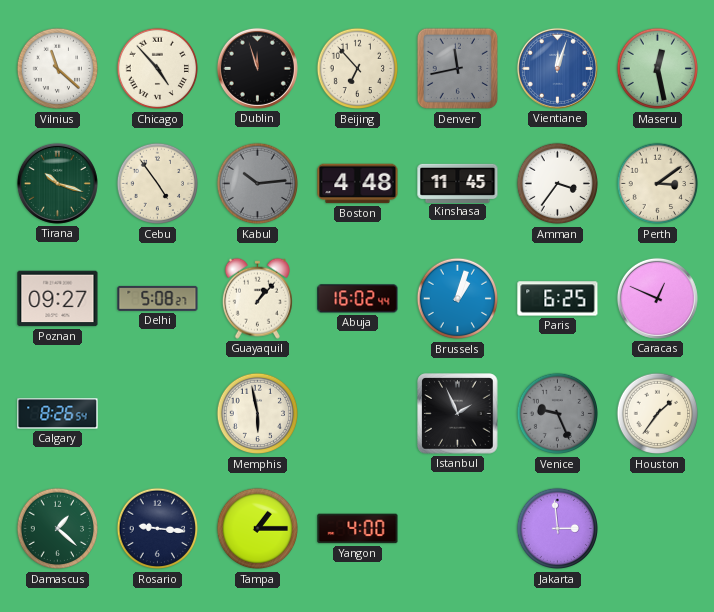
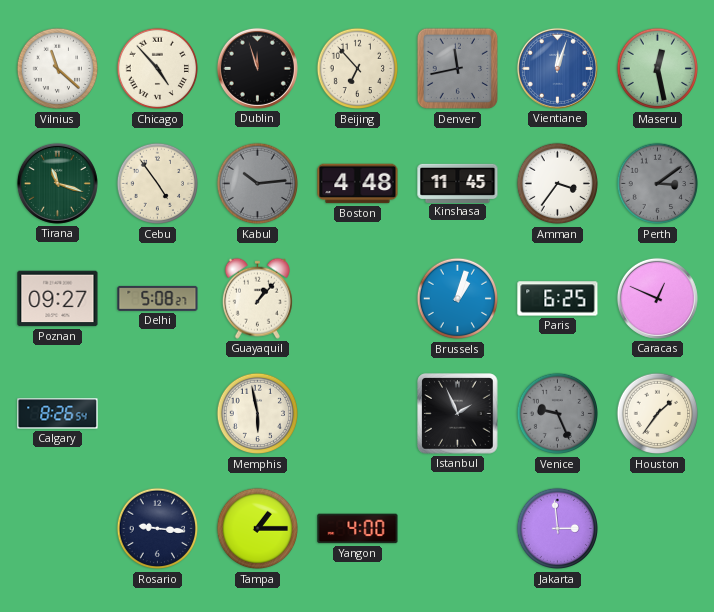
Tirana: 10:18 -> 11:18
Perth dial: cream -> grey
Abuja: 16:02 -> none
Damascus: 1:22 -> none
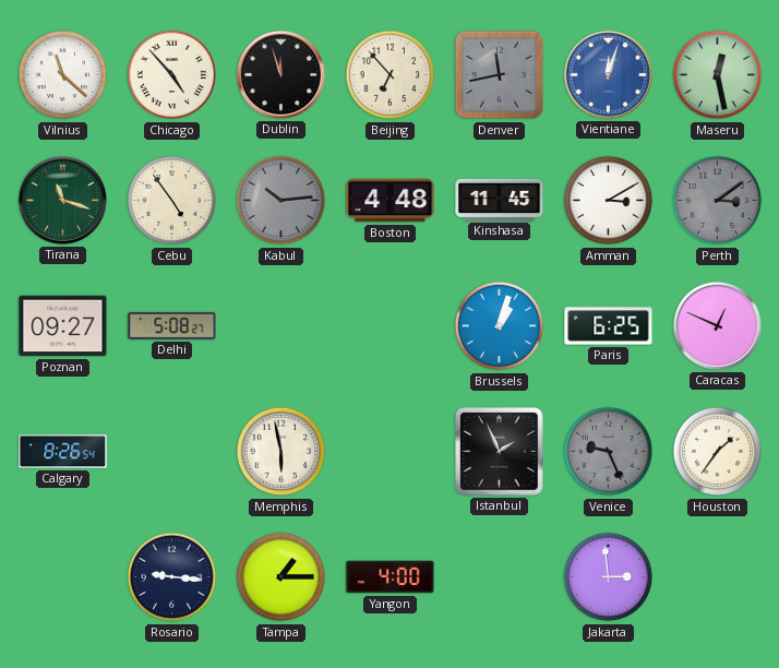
Amman: 3:36 -> 3:10
Guayaquil: 1:07 -> none
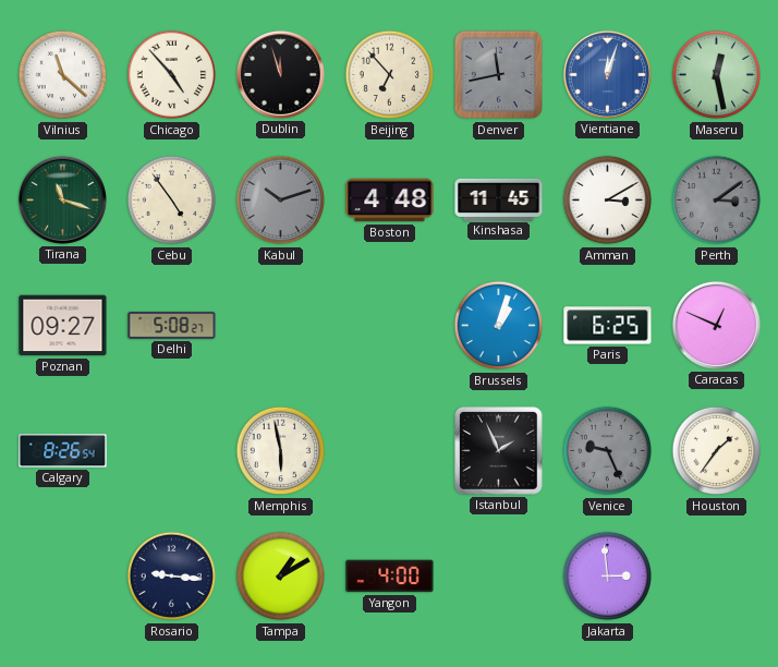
Kabul: 10:14 -> 10:12
Tampa: 1:15 -> 1:10
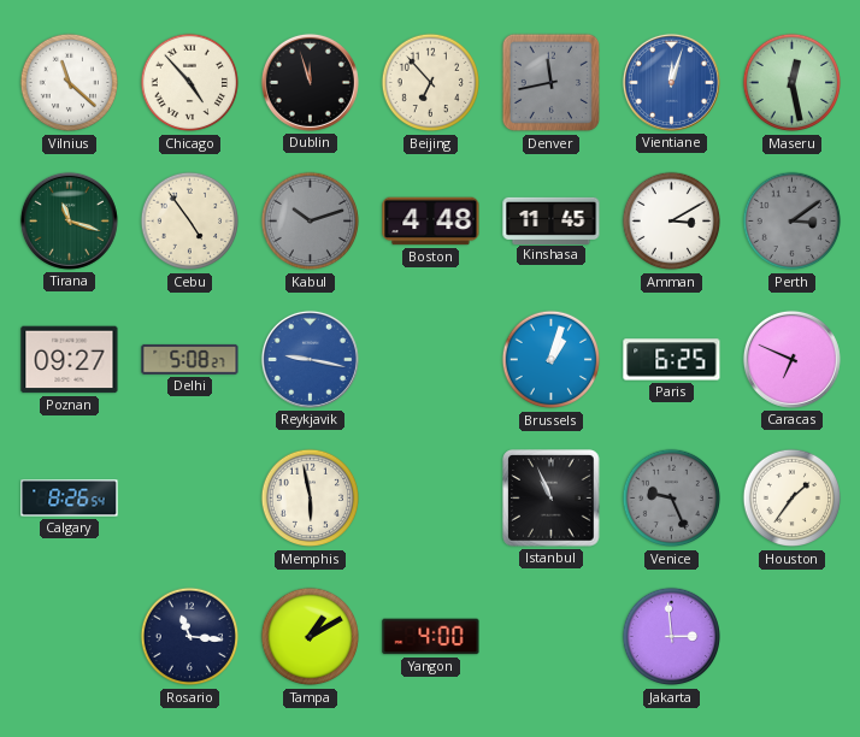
Reykjavik: none -> 9:17
Caracas: 12:49 -> 6:49
Istanbul: 1:56 -> 10:56
Rosario: 9:16 -> 11:16
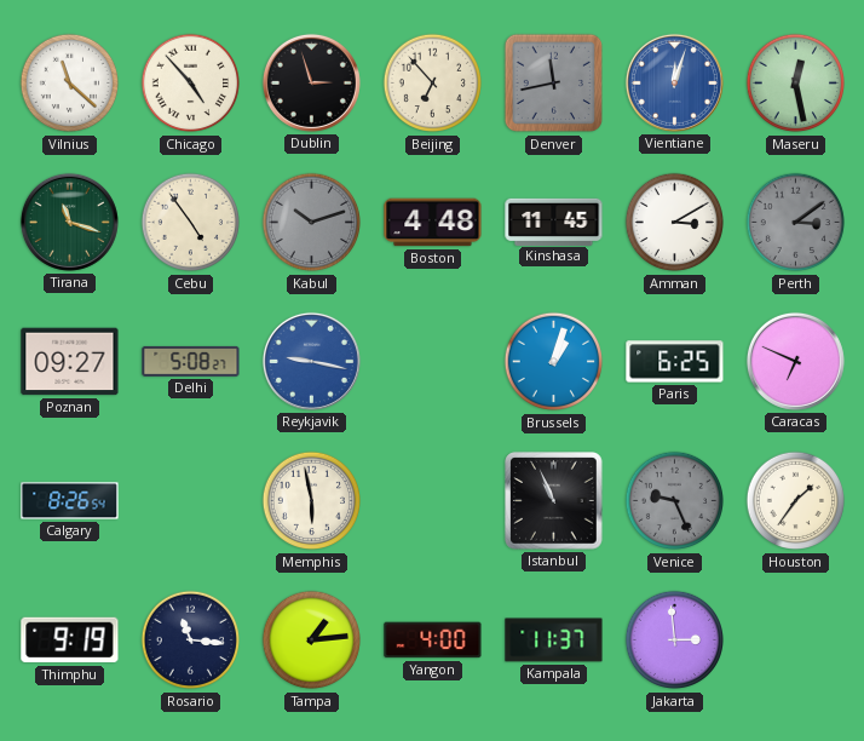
Dublin: 11:57 -> 2:57
Thimphu: none -> 9:19
Tampa: 1:10 -> 1:14
Kampala: none -> 11:37
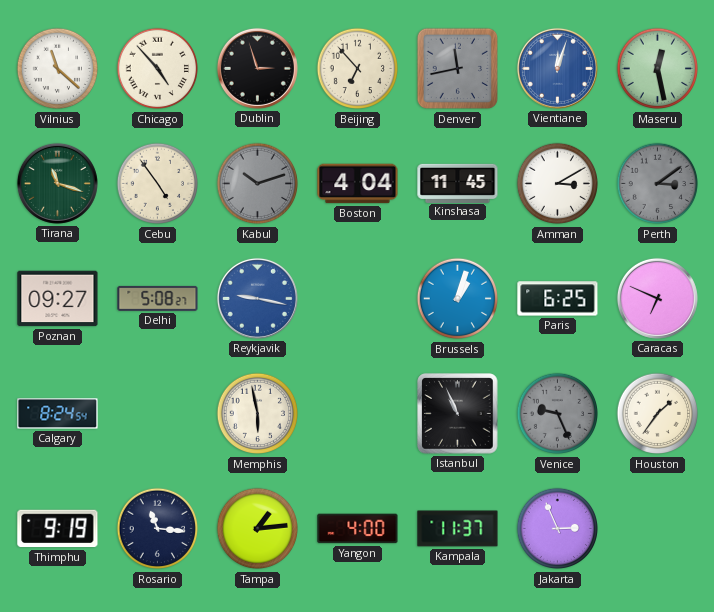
Boston: 4:48 -> 4:04
Calgary: 8:26 -> 8:24
Jakarta: 2:59 -> 2:56
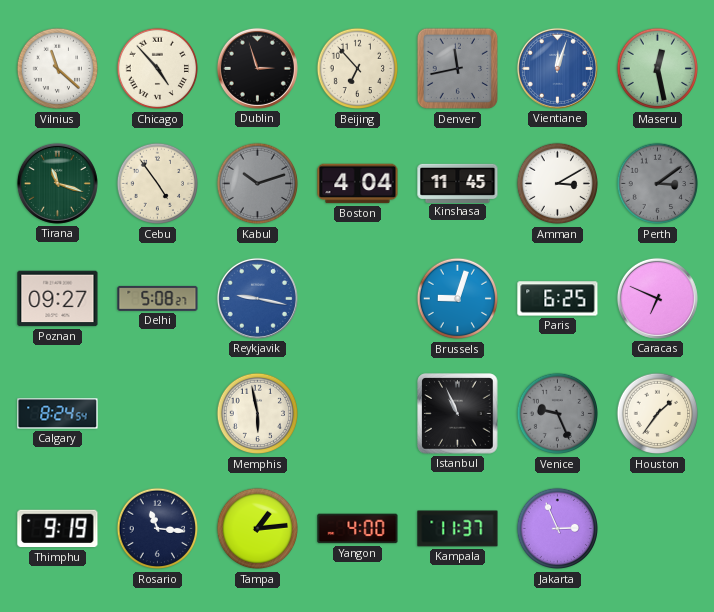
Brussels: 1:03 -> 9:03
